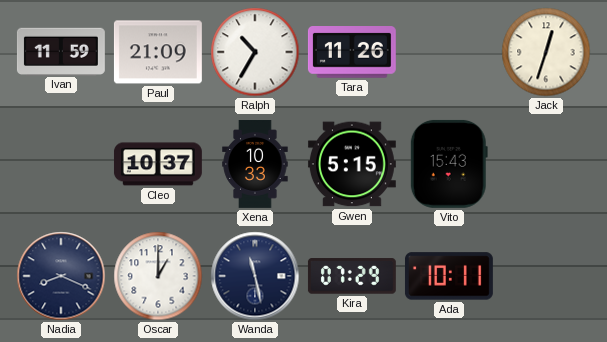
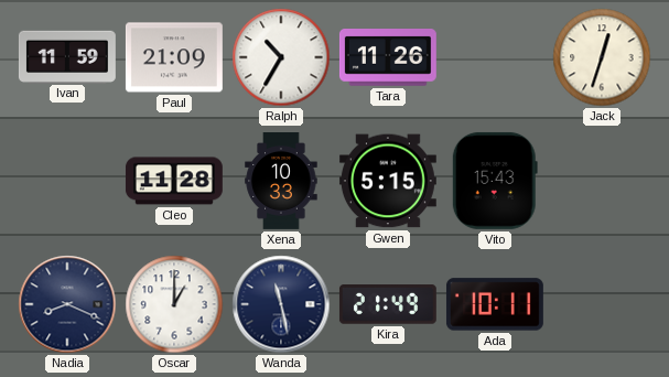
Cleo: 10:37 -> 11:28
Kira: 07:29 -> 21:49
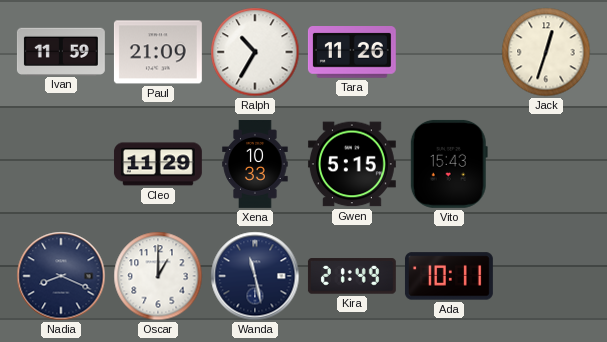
Cleo: 11:28 -> 11:29
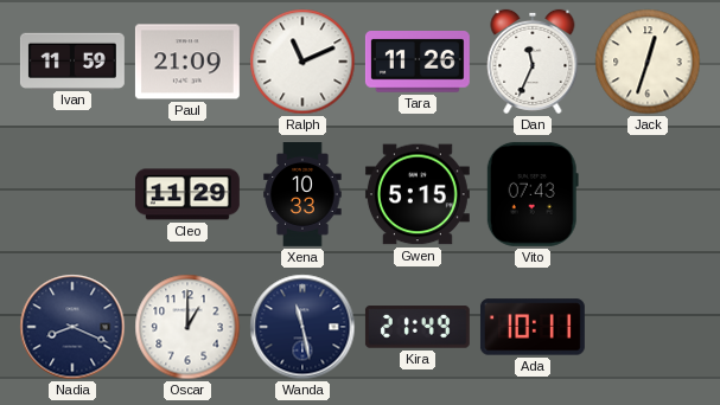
Ralph: 10:35 -> 11:11
Dan: none -> 11:34
Vito: 15:43 -> 07:43
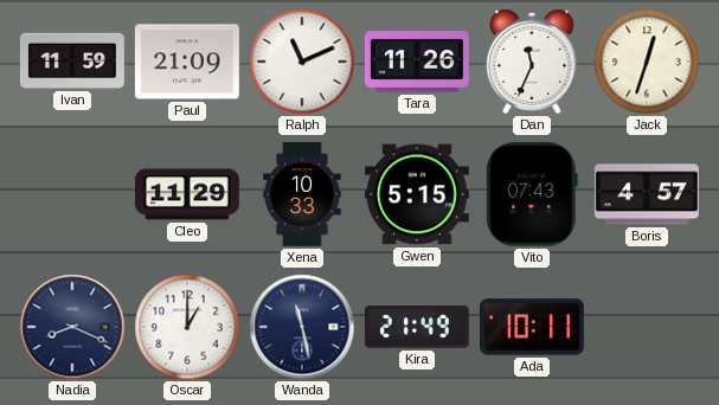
Boris: none -> 4:57
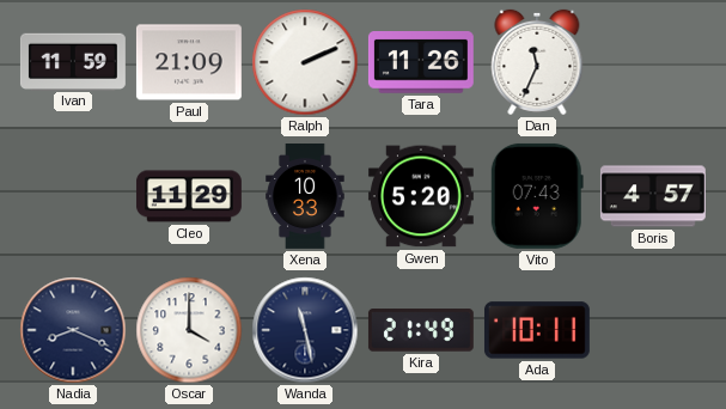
Ralph: 11:11 -> 2:11
Jack: 12:33 -> none
Gwen: 5:15 -> 5:20
Oscar: 1:00 -> 4:00
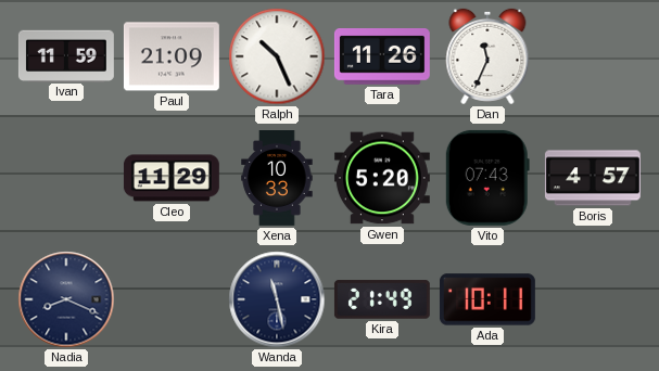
Ralph: 2:11 -> 10:26
Oscar: 4:00 -> none
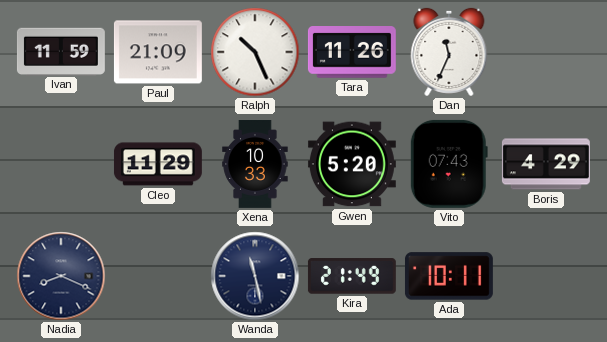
Boris: 4:57 -> 4:29
